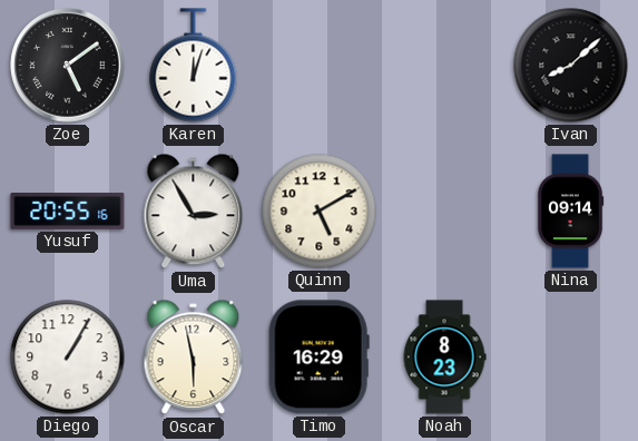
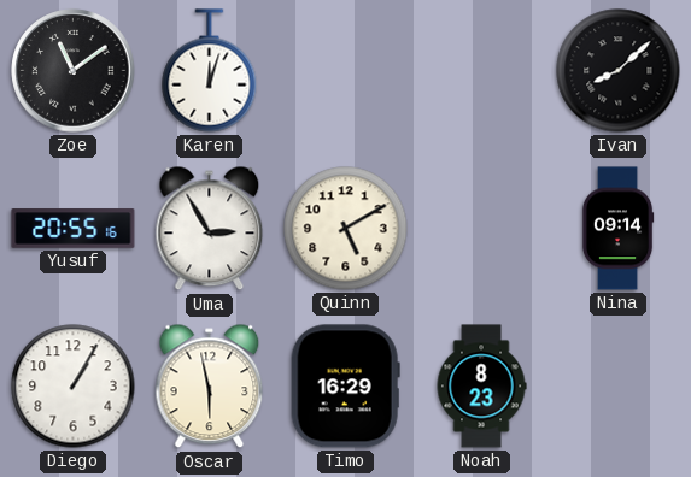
Zoe: 5:09 -> 11:09
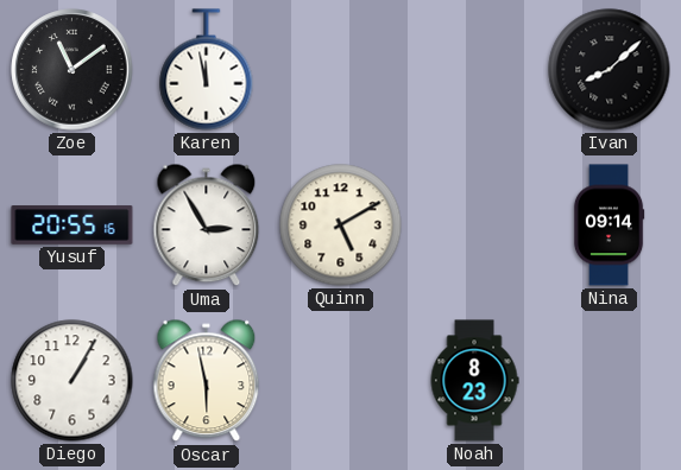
Karen: 12:03 -> 11:58
Timo: 16:29 -> none
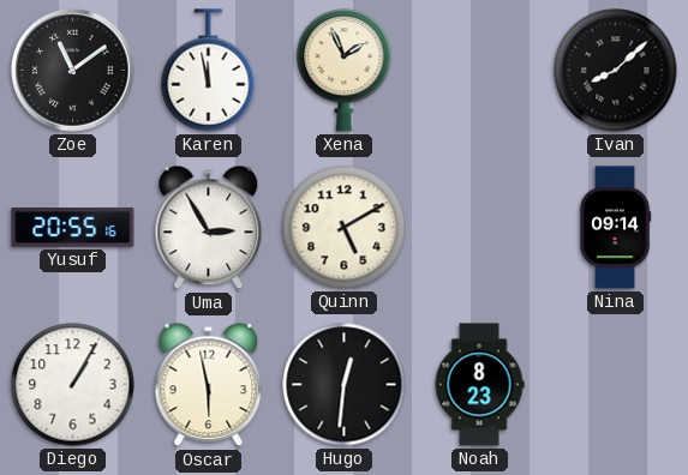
Xena: none -> 1:56
Hugo: none -> 12:31
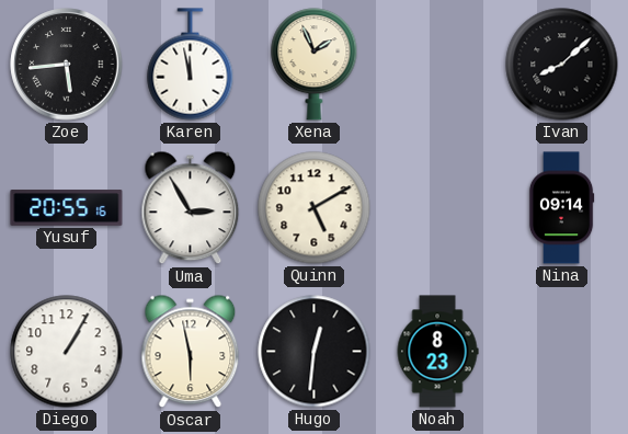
Zoe: 11:09 -> 5:44
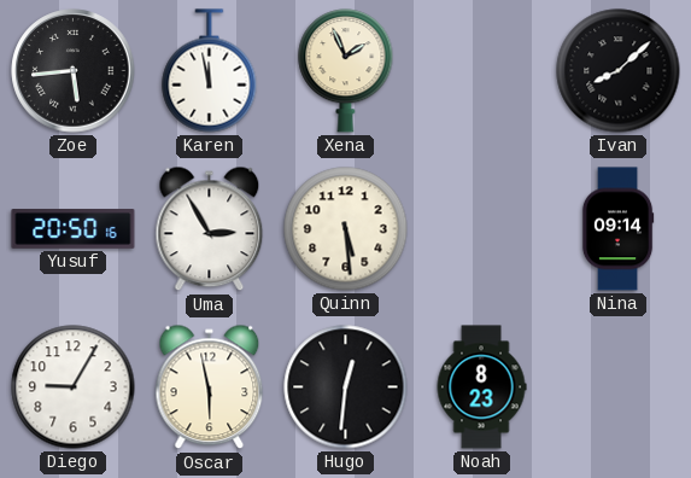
Yusuf: 20:55 -> 20:50
Quinn: 5:10 -> 5:29
Diego: 1:05 -> 9:05
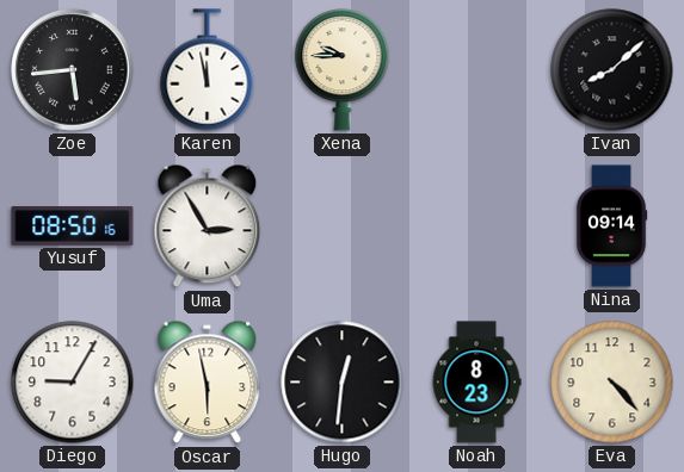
Xena: 1:56 -> 9:45
Yusuf: 20:50 -> 08:50
Quinn: 5:29 -> none
Eva: none -> 4:23
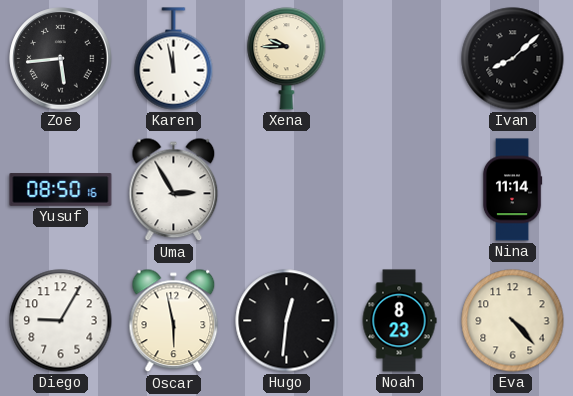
Nina: 09:14 -> 11:14
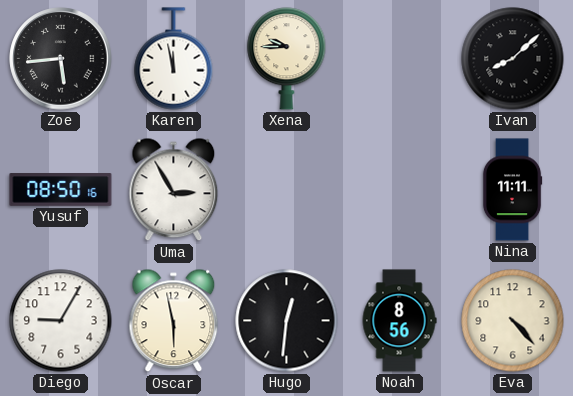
Nina: 11:14 -> 11:11
Noah: 8:23 -> 8:56
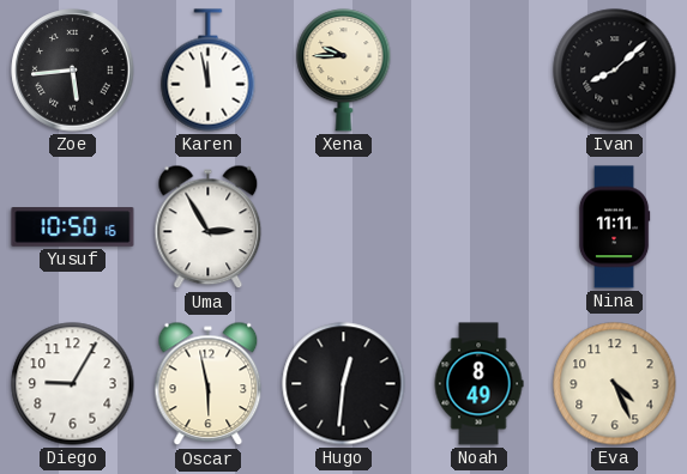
Yusuf: 08:50 -> 10:50
Noah: 8:56 -> 8:49
Eva: 4:23 -> 4:26
